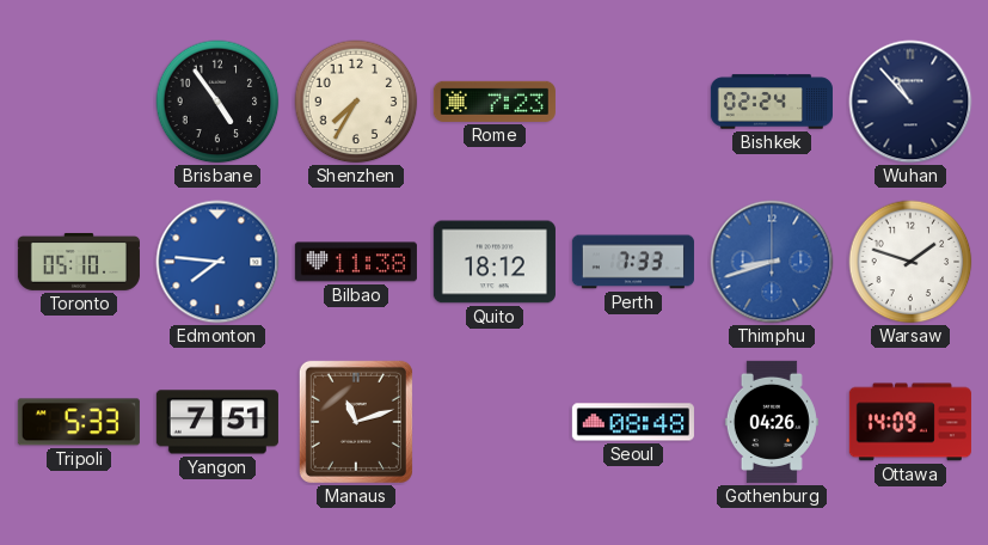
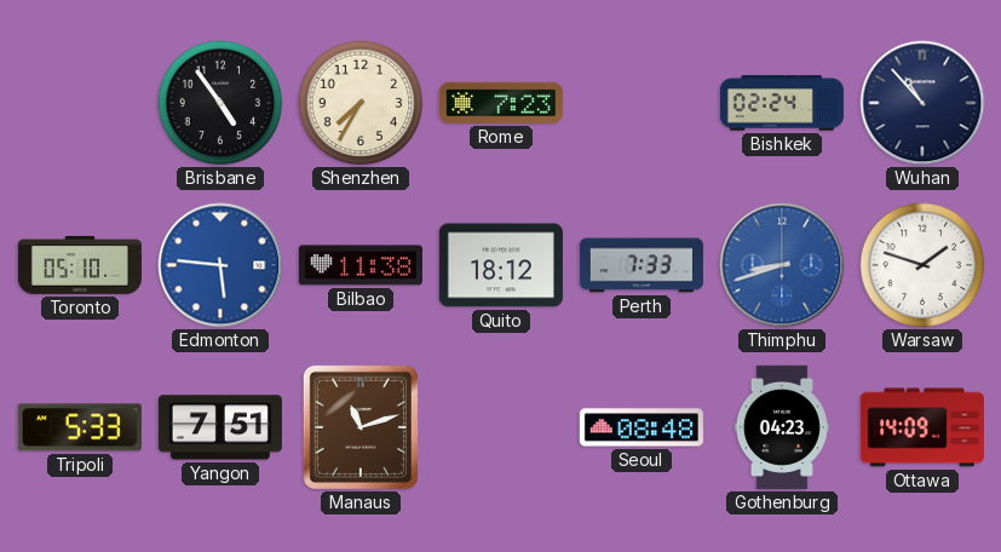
Edmonton: 7:46 -> 5:46
Gothenburg: 04:26 -> 04:23
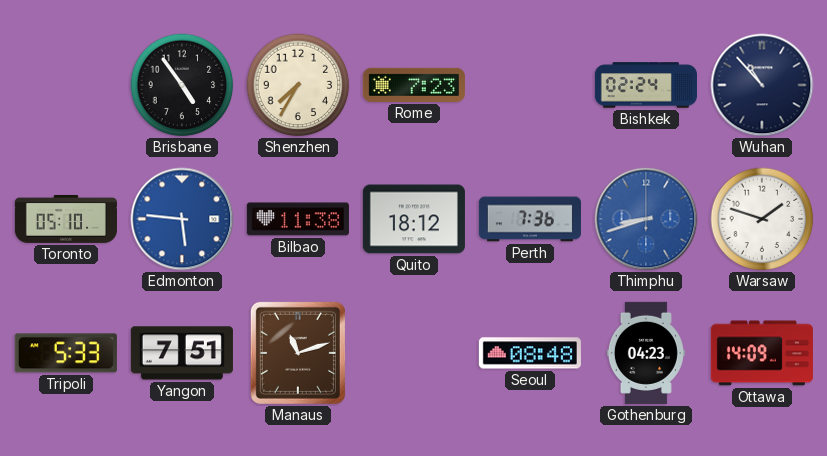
Perth: 7:33 -> 7:36
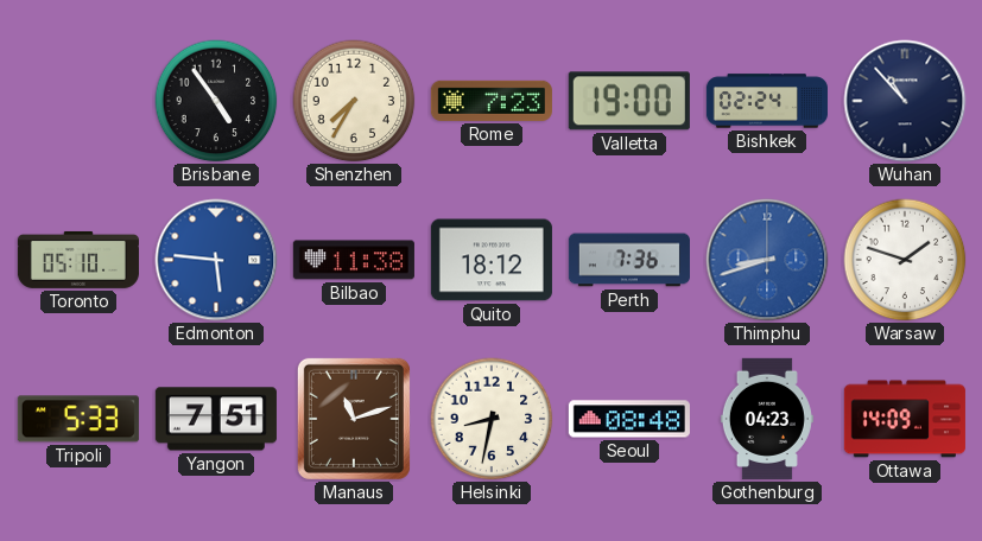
Valletta: none -> 19:00
Helsinki: none -> 8:32
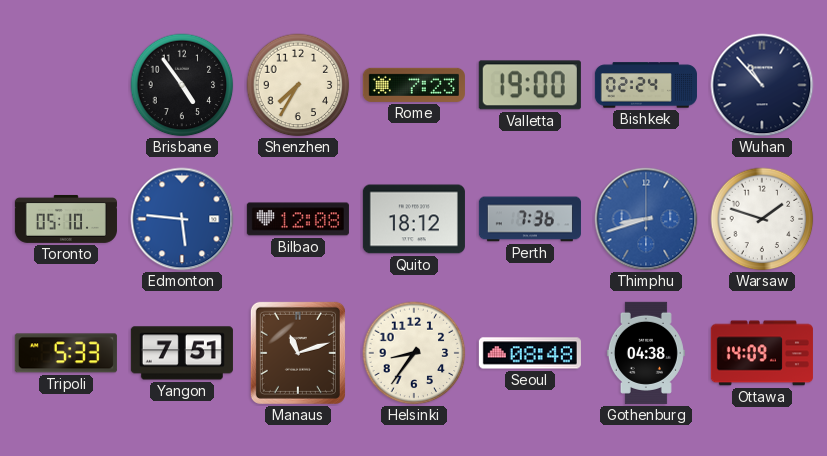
Bilbao: 11:38 -> 12:08
Helsinki: 8:32 -> 8:36
Gothenburg: 04:23 -> 04:38
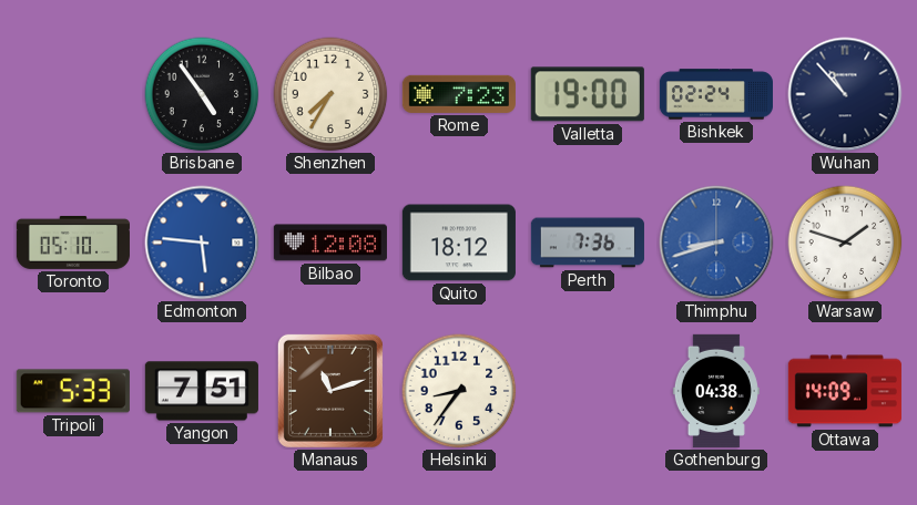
Seoul: 08:48 -> none
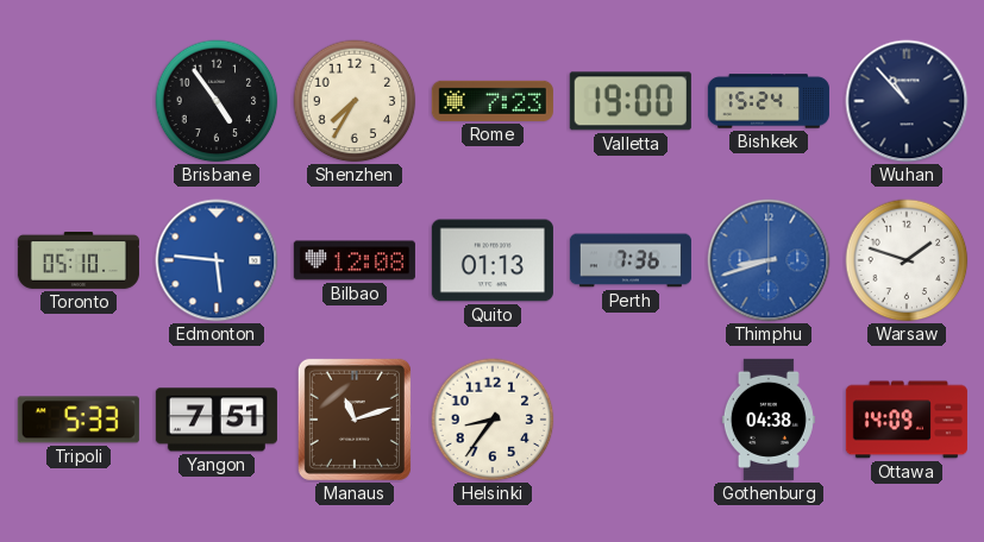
Bishkek: 02:24 -> 15:24
Quito: 18:12 -> 01:13
